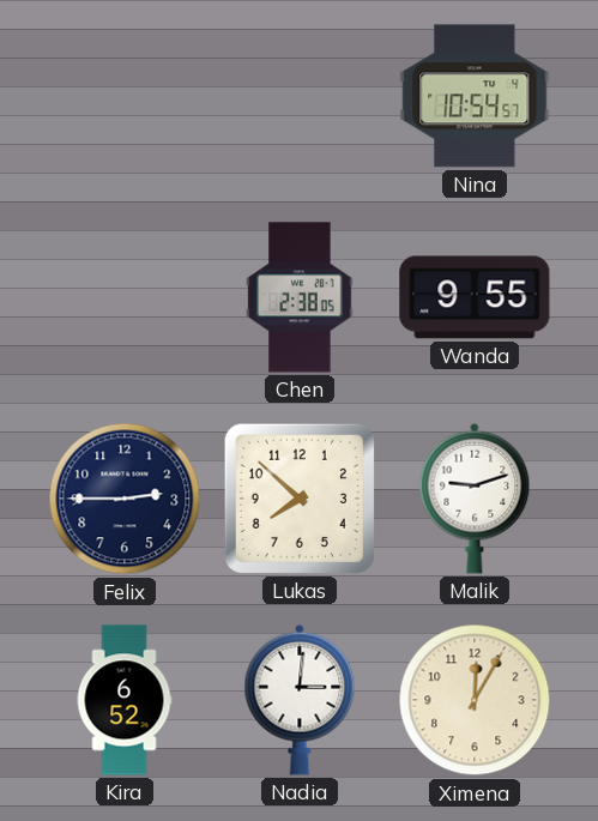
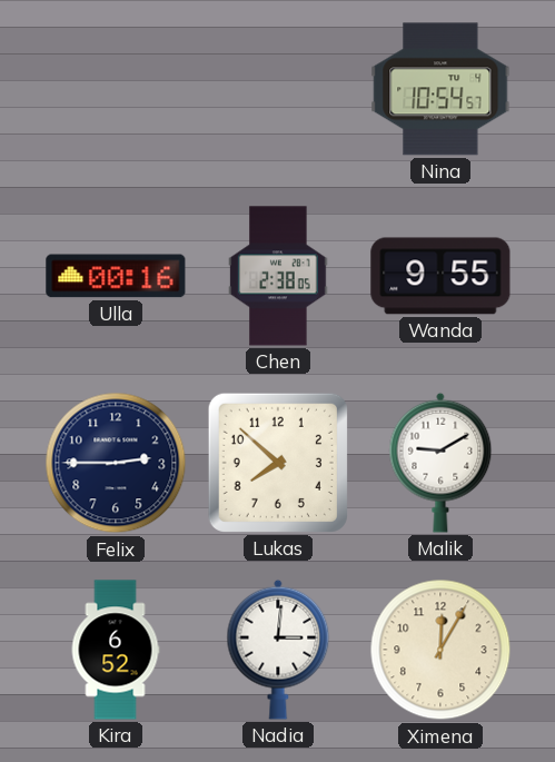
Ulla: none -> 00:16
Malik: 9:12 -> 9:10
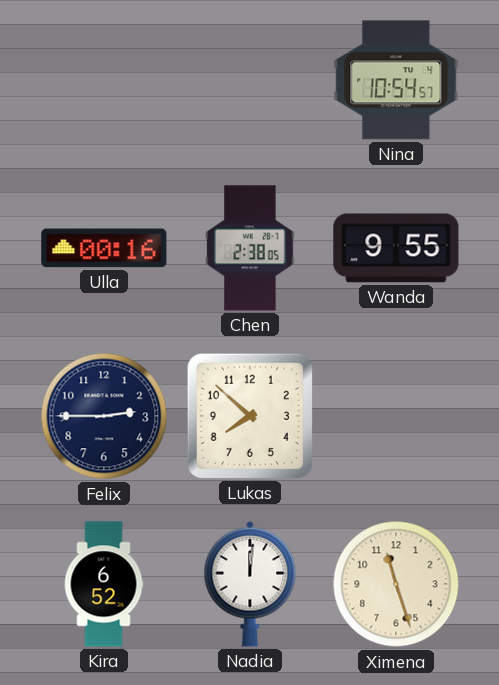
Malik: 9:10 -> none
Nadia: 3:01 -> 12:01
Ximena: 12:05 -> 11:27
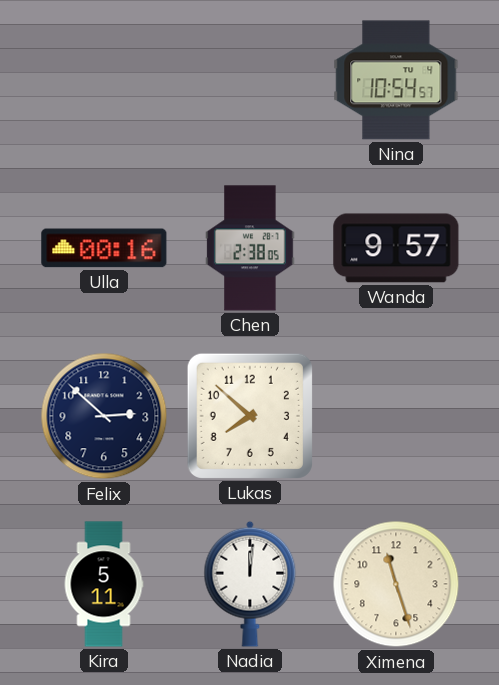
Wanda: 9:55 -> 9:57
Felix: 2:45 -> 2:52
Kira: 6:52 -> 5:11
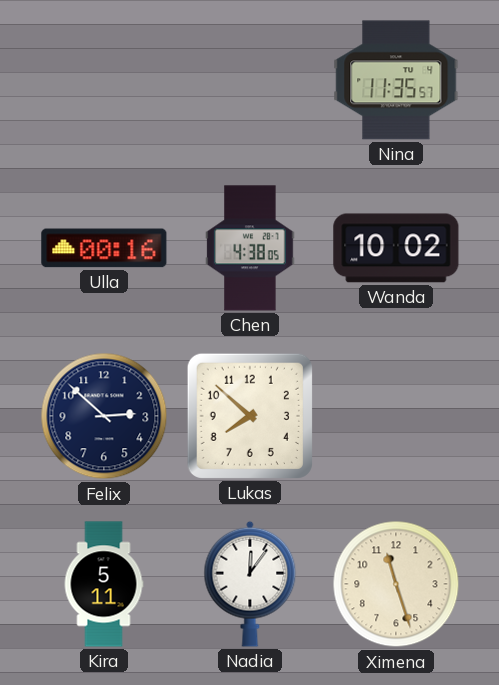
Nina: 10:54 -> 11:35
Chen: 2:38 -> 4:38
Wanda: 9:57 -> 10:02
Nadia: 12:01 -> 12:06
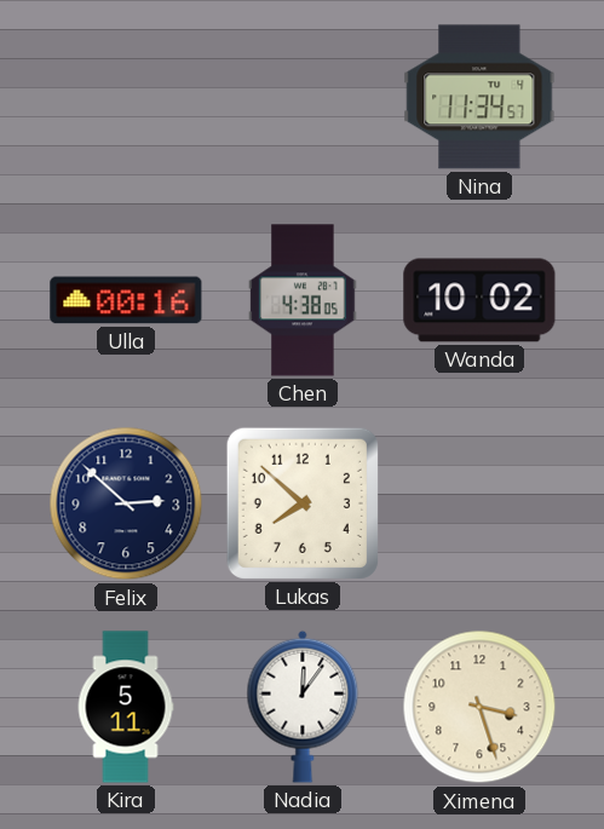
Nina: 11:35 -> 11:34
Ximena: 11:27 -> 3:27
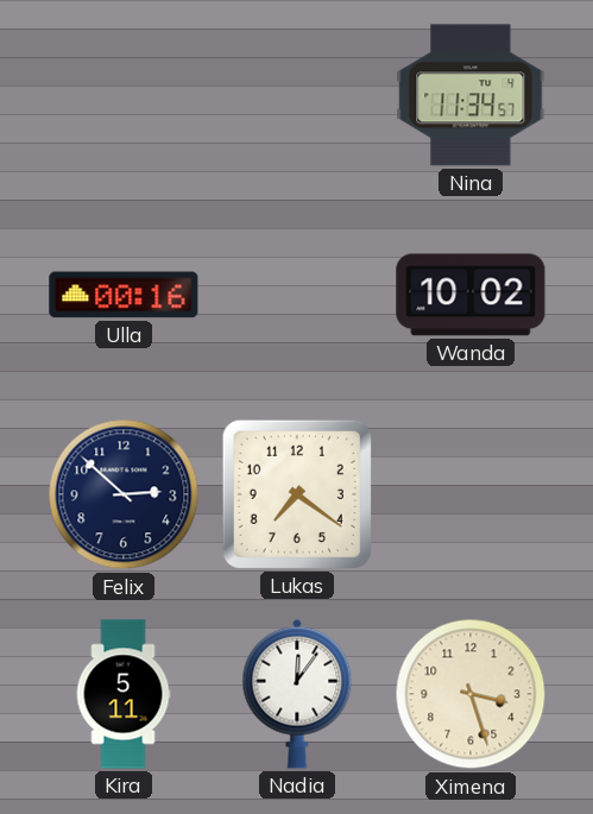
Chen: 4:38 -> none
Lukas: 7:52 -> 7:21
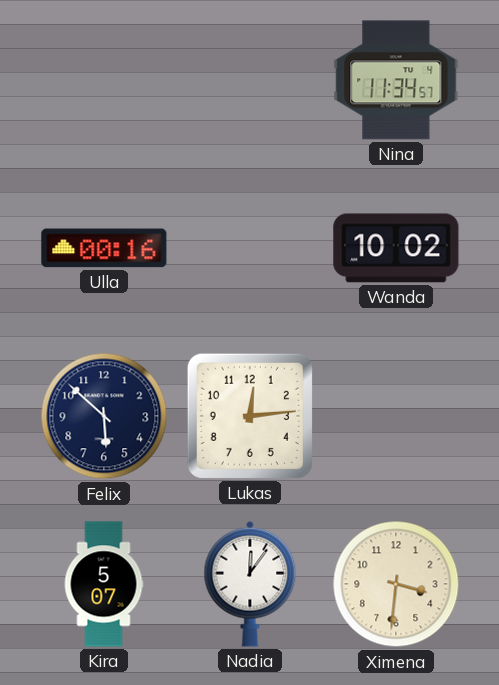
Felix: 2:52 -> 5:52
Lukas: 7:21 -> 12:14
Kira: 5:11 -> 5:07
Ximena: 3:27 -> 3:31
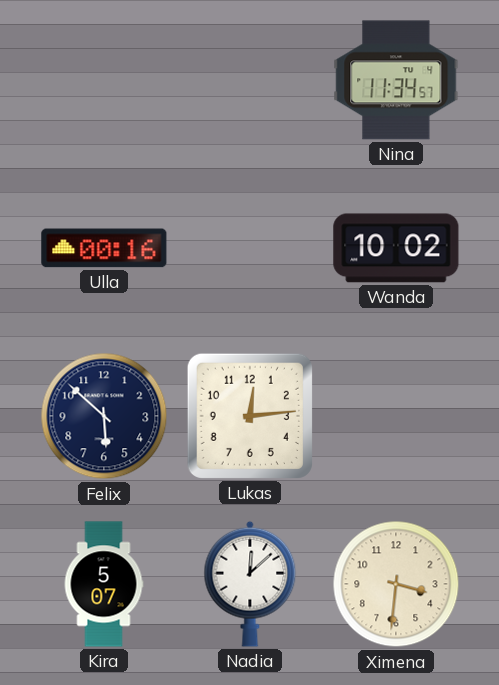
Nadia: 12:06 -> 12:08
